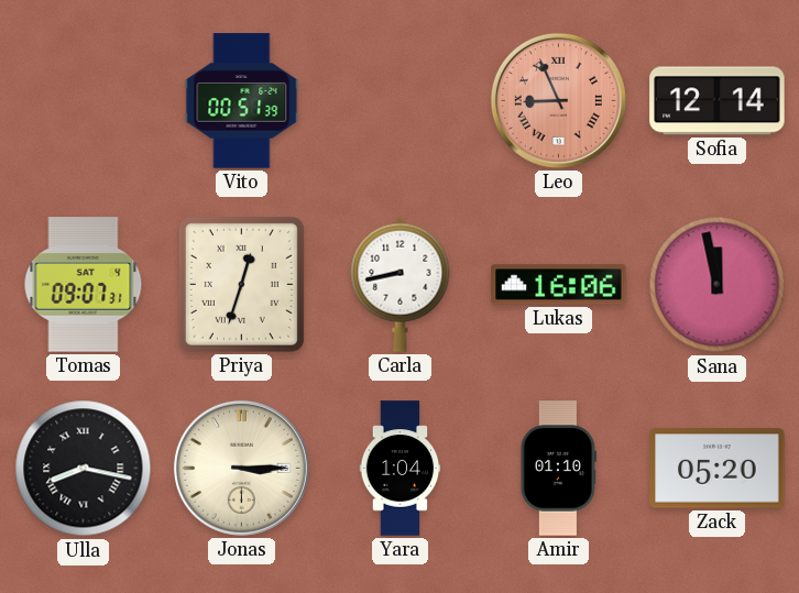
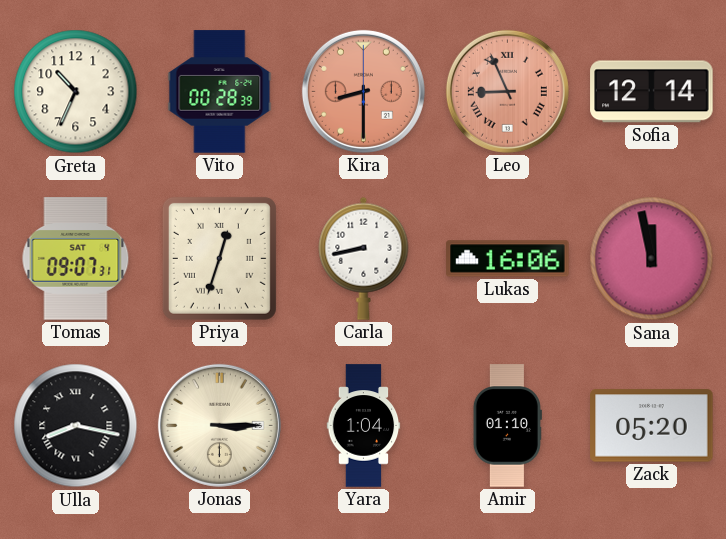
Greta: none -> 10:34
Vito: 00:51 -> 00:28
Kira: none -> 8:30
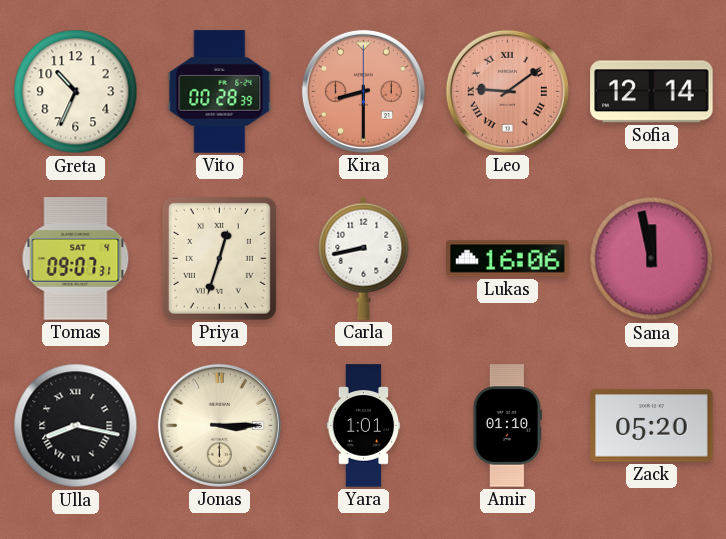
Leo: 8:56 -> 9:09
Yara: 1:04 -> 1:01
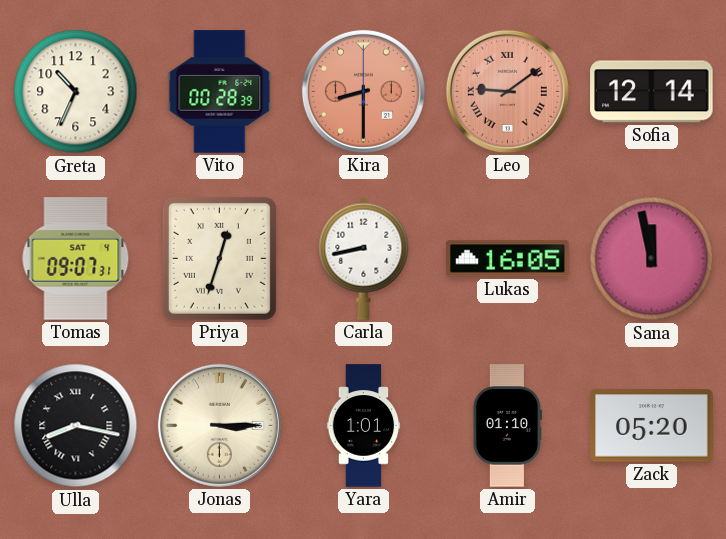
Lukas: 16:06 -> 16:05
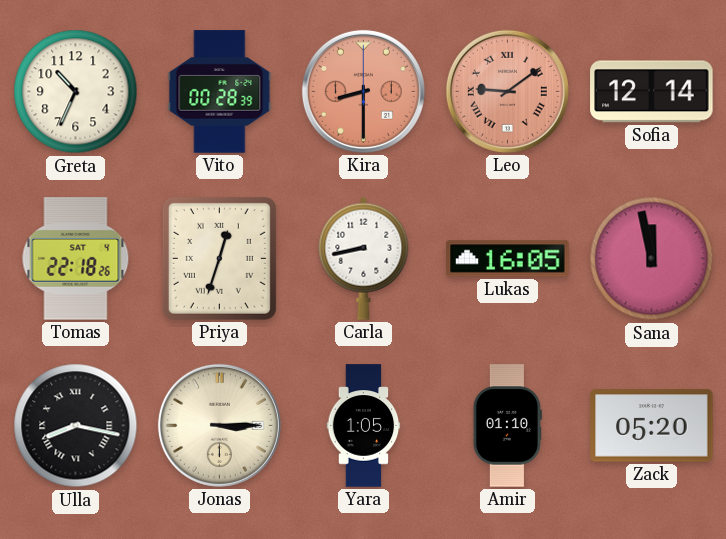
Tomas: 09:07 -> 22:18
Yara: 1:01 -> 1:05
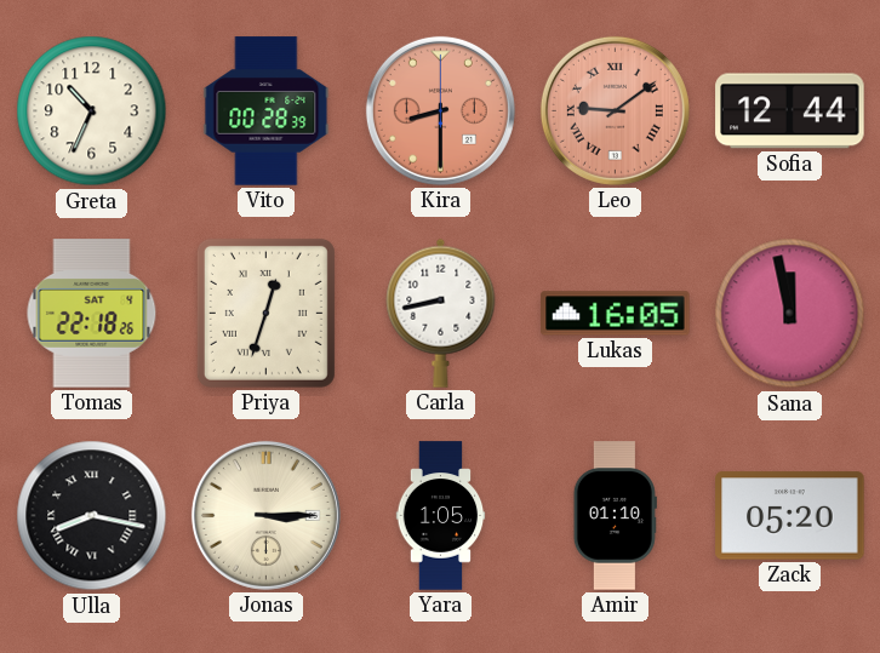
Sofia: 12:14 -> 12:44
